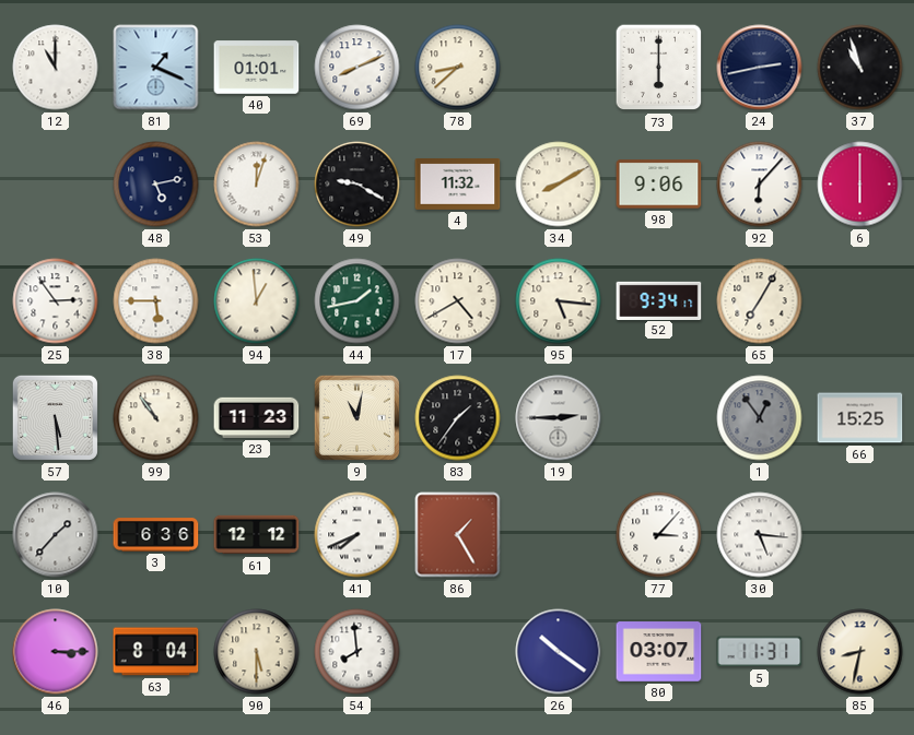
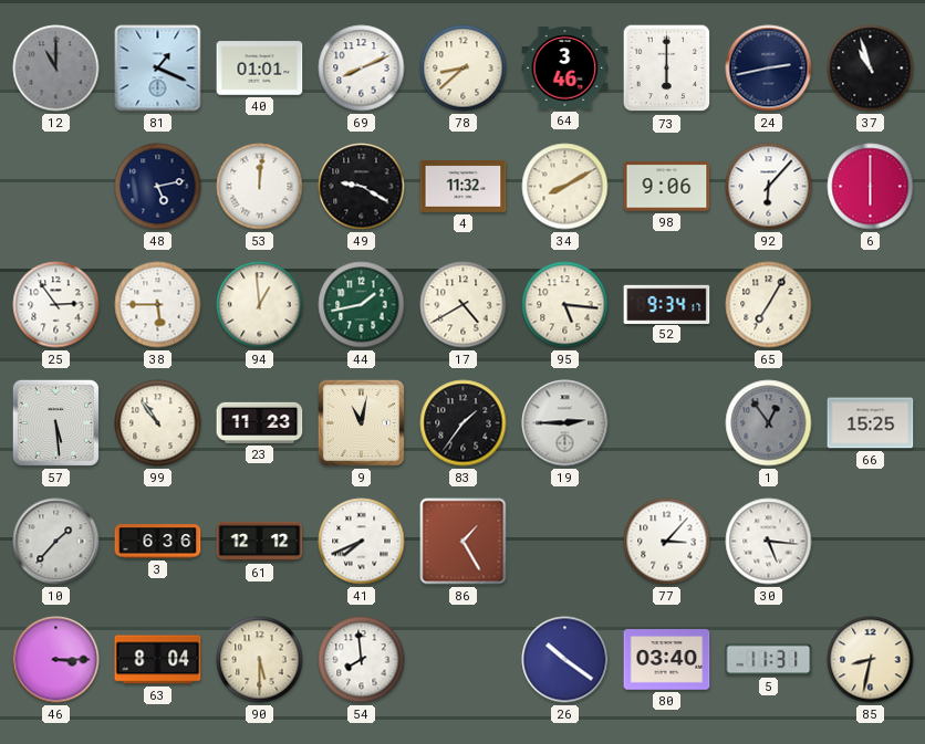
12 dial: white -> grey
64: none -> 3:46
53: 12:03 -> 12:01
80: 03:07 -> 03:40
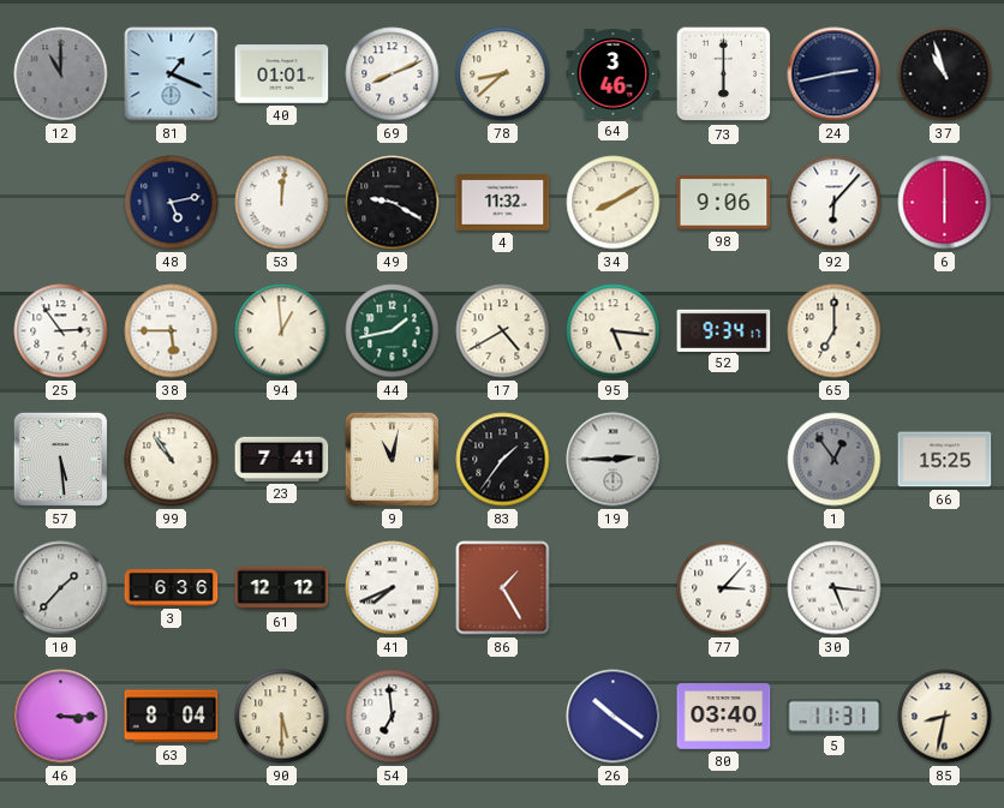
65: 7:05 -> 7:00
23: 11:23 -> 7:41
54: 7:59 -> 6:59
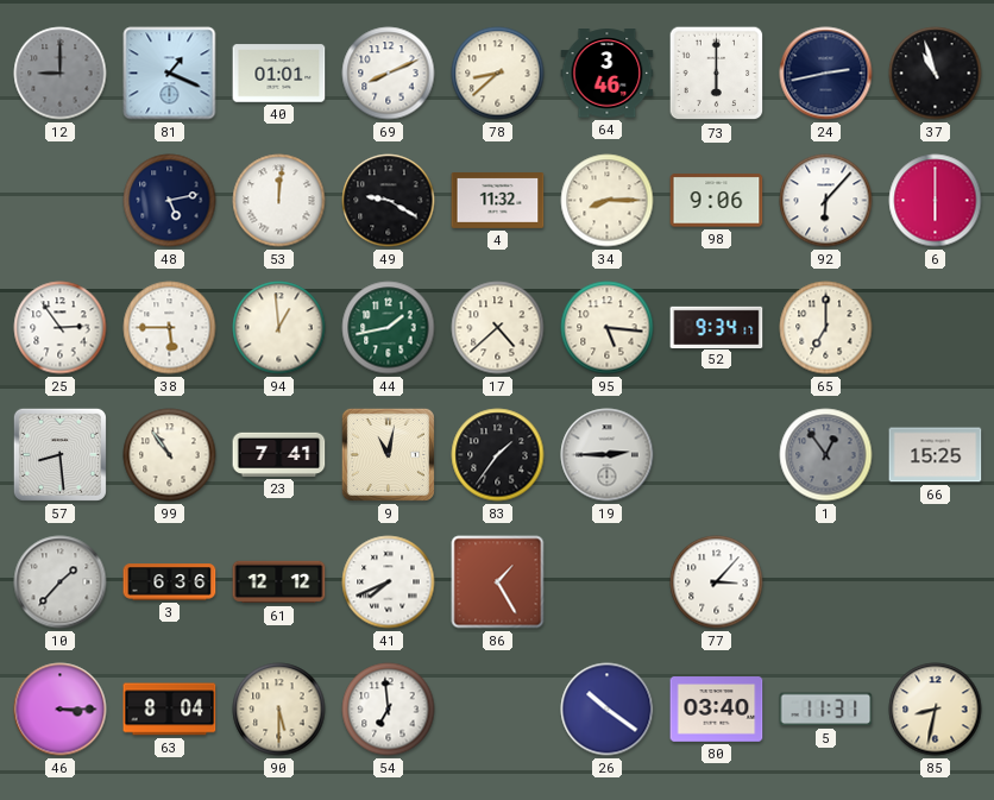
12: 11:00 -> 9:00
34: 8:10 -> 8:15
17: 4:40 -> 4:38
57: 5:29 -> 8:29
30: 5:16 -> none
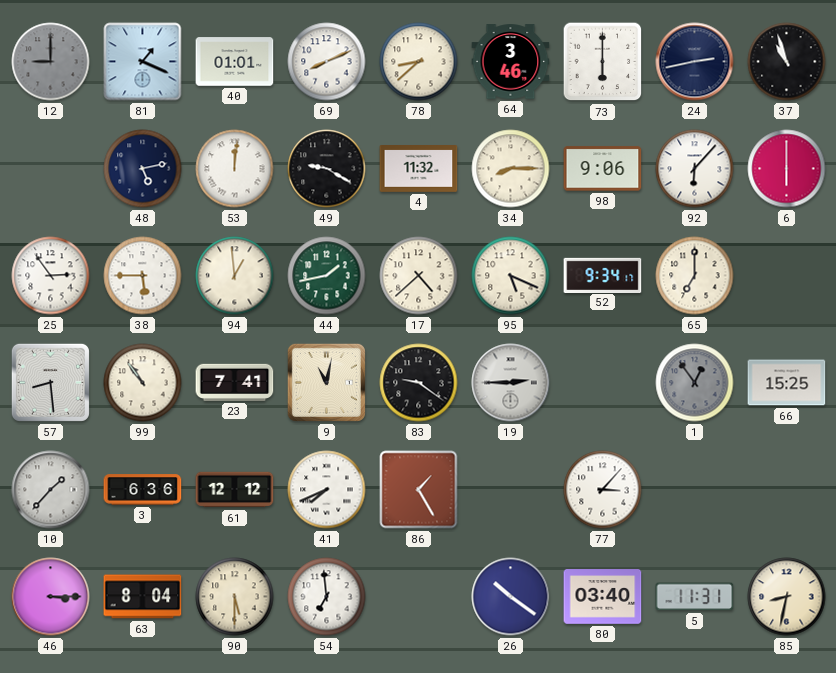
95: 5:16 -> 5:19
83: 1:36 -> 9:21
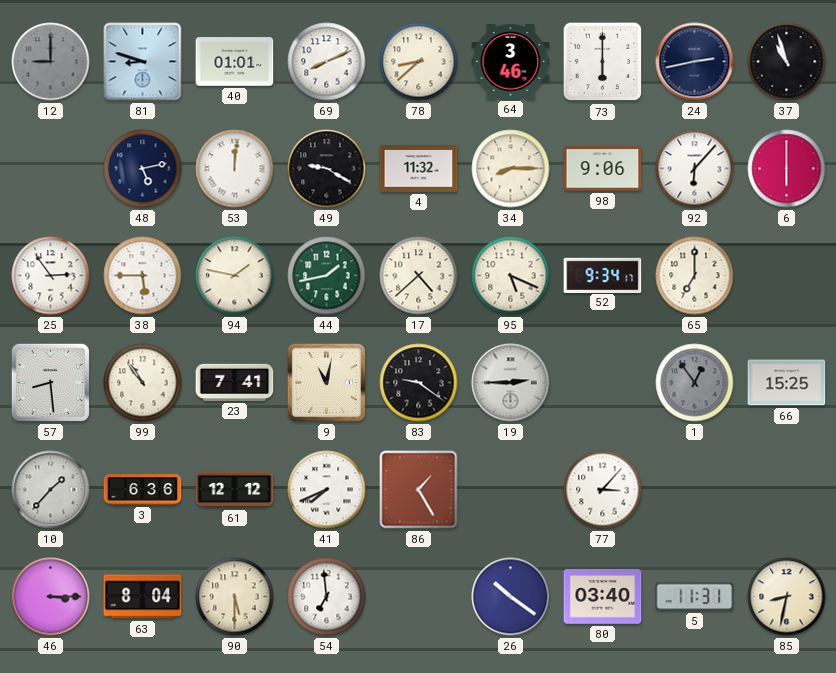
81: 1:19 -> 8:48
94: 12:59 -> 1:47
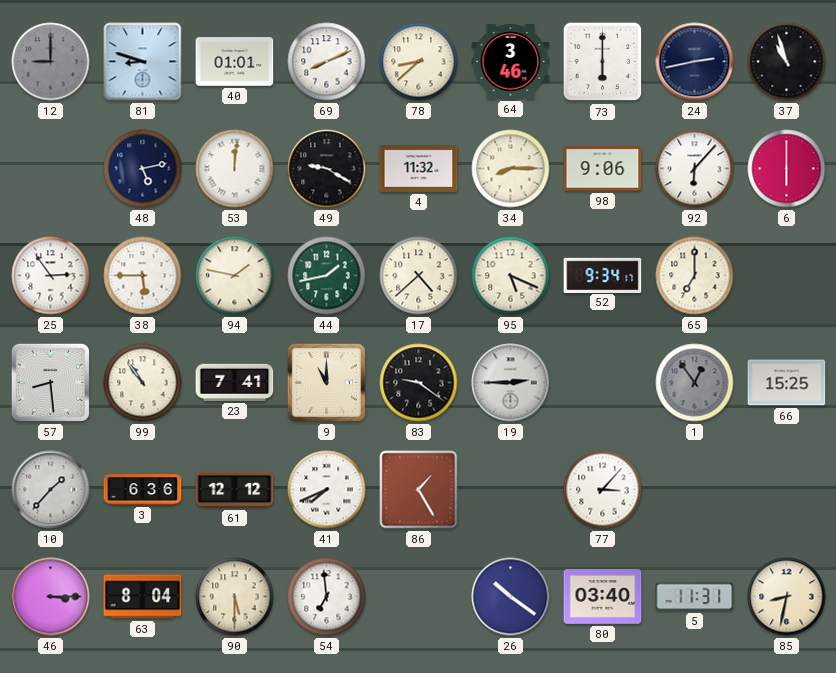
9: 11:02 -> 11:00
